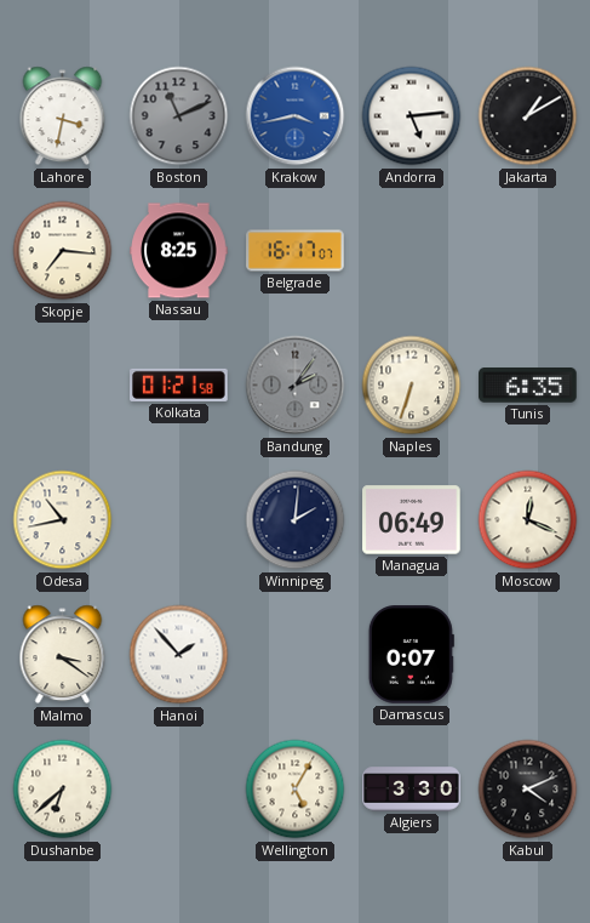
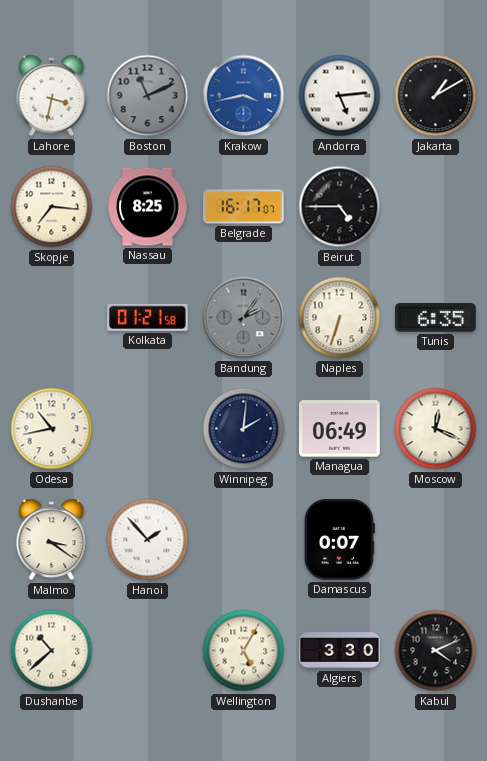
Beirut: none -> 4:45
Dushanbe: 6:38 -> 10:38
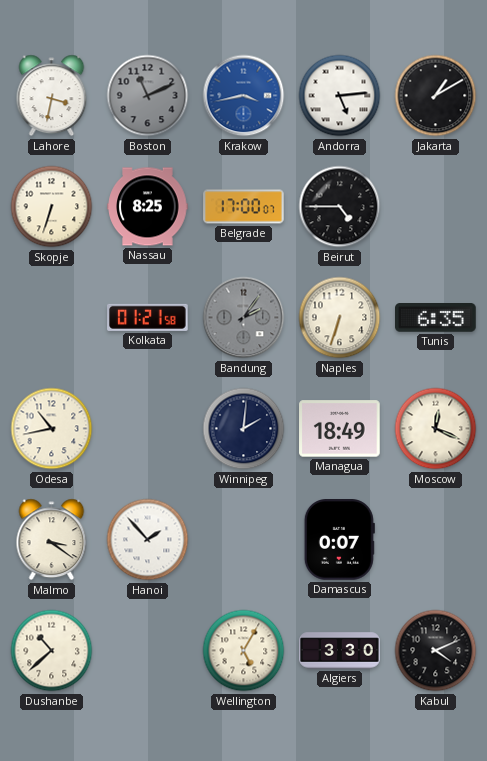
Skopje: 7:16 -> 6:33
Belgrade: 16:17 -> 17:00
Managua: 06:49 -> 18:49
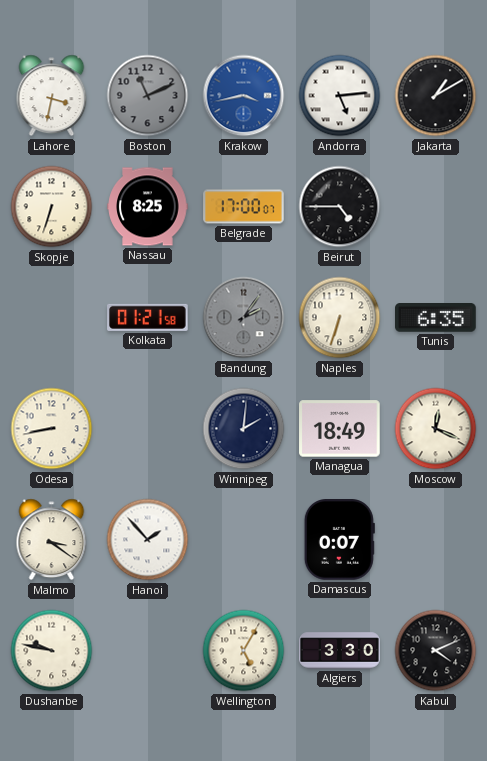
Odesa: 10:43 -> 8:43
Dushanbe: 10:38 -> 9:47
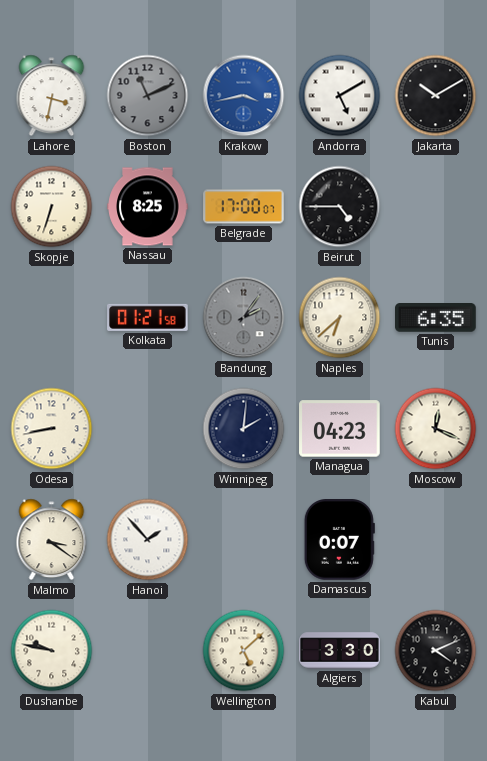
Andorra: 5:14 -> 5:10
Jakarta: 1:10 -> 10:10
Naples: 6:33 -> 6:38
Managua: 18:49 -> 04:23
Wellington: 5:05 -> 5:08
